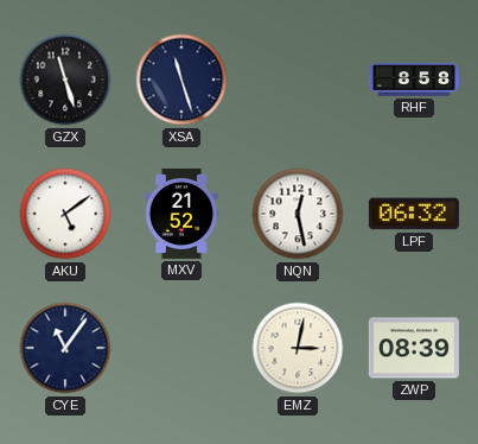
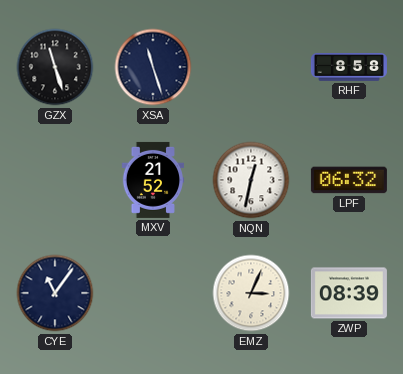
AKU: 5:09 -> none
NQN: 12:28 -> 12:32
EMZ: 3:02 -> 3:04
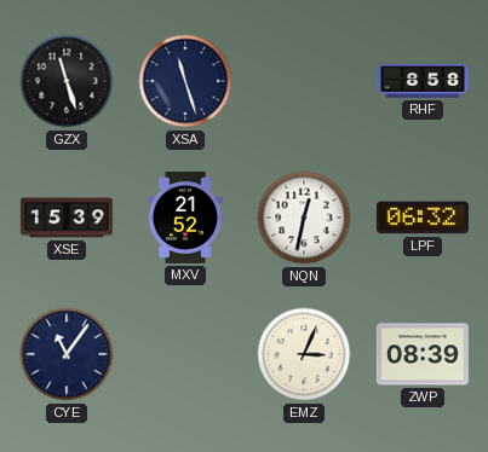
XSE: none -> 15:39
